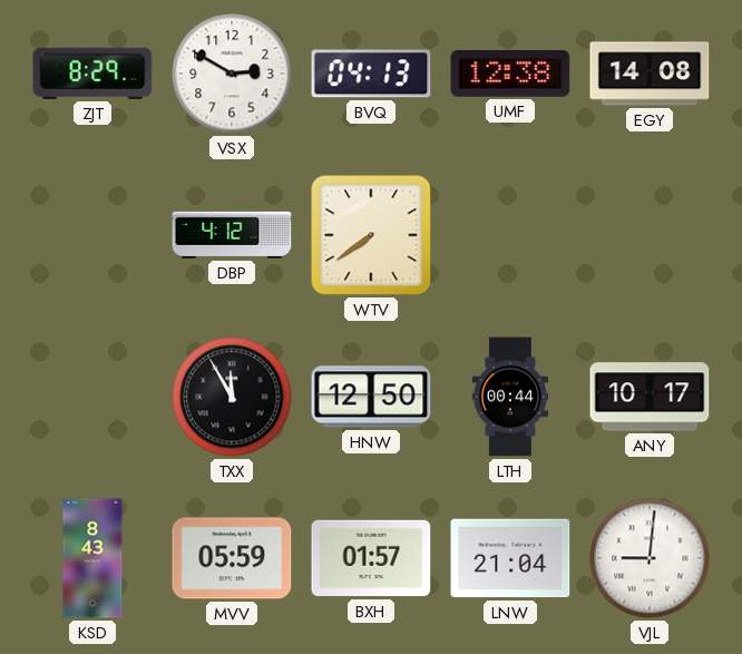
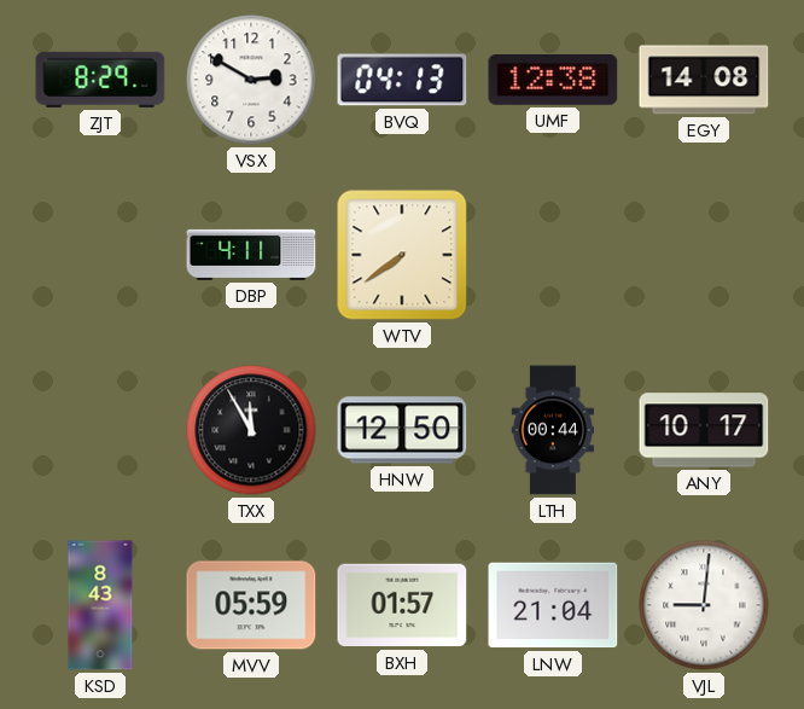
DBP: 4:12 -> 4:11
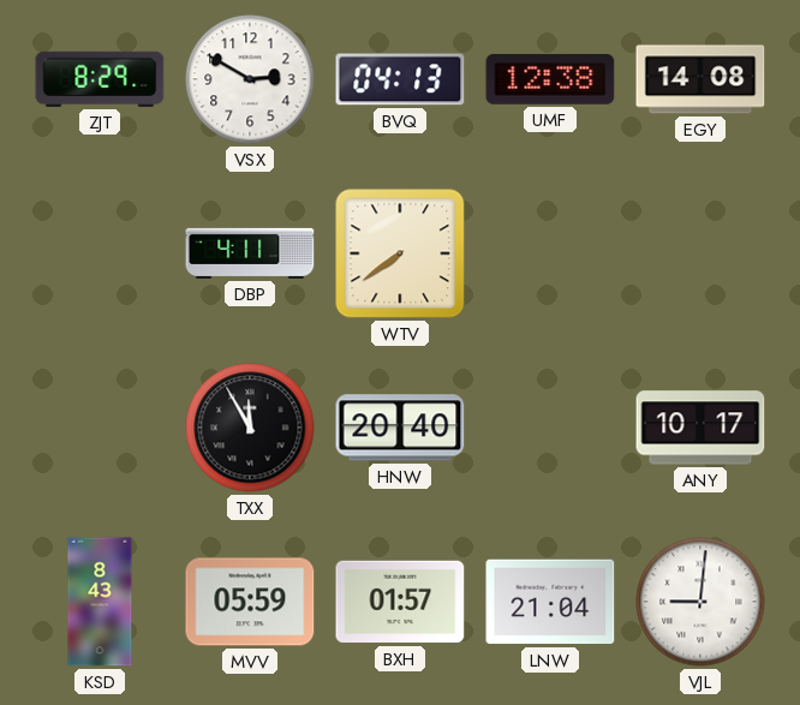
HNW: 12:50 -> 20:40
LTH: 00:44 -> none
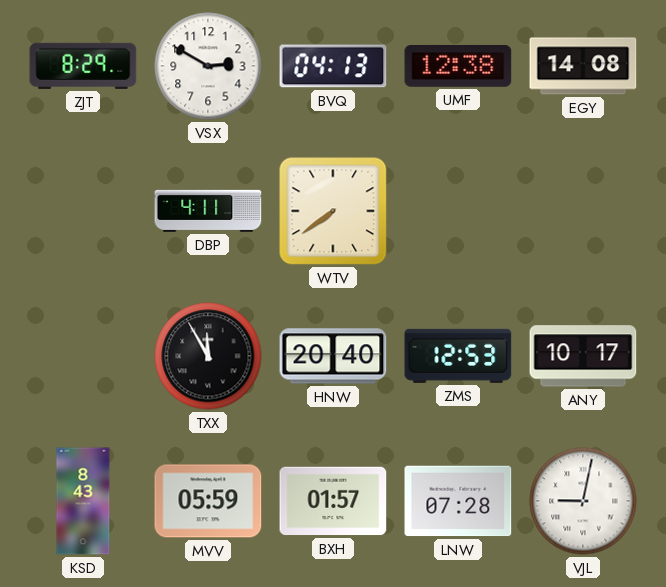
ZMS: none -> 12:53
LNW: 21:04 -> 07:28
VJL: 9:01 -> 9:02
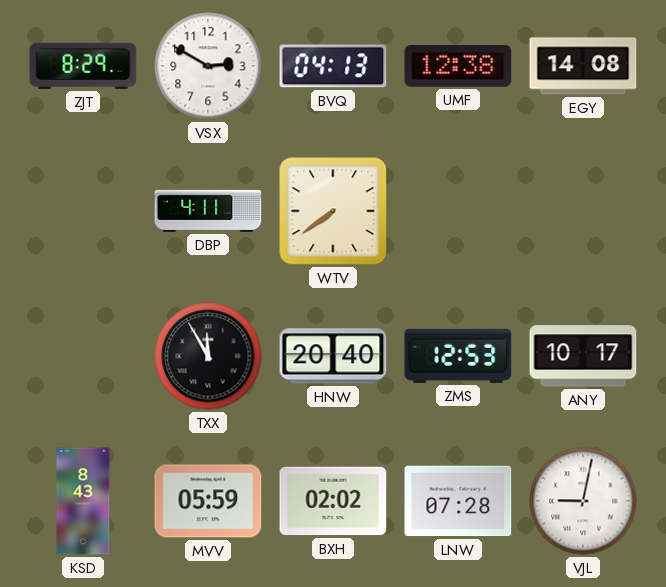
BXH: 01:57 -> 02:02
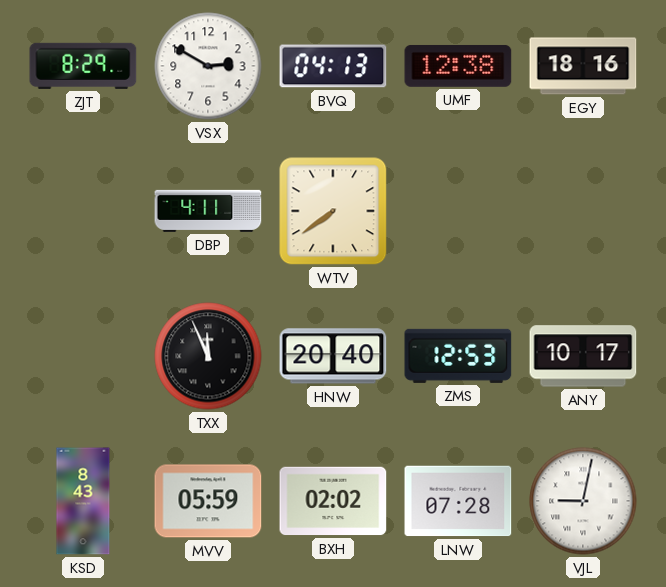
EGY: 14:08 -> 18:16
TXX: 11:55 -> 11:56
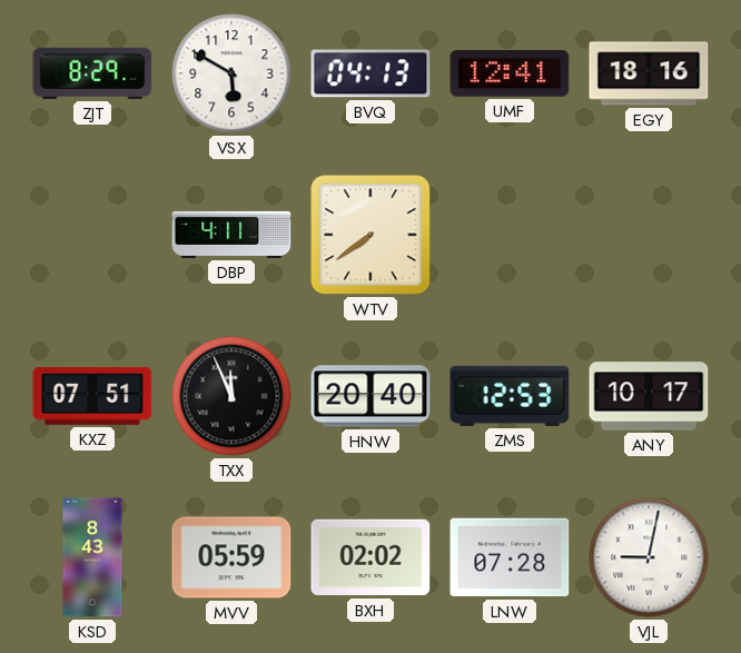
VSX: 2:50 -> 5:50
UMF: 12:38 -> 12:41
KXZ: none -> 07:51
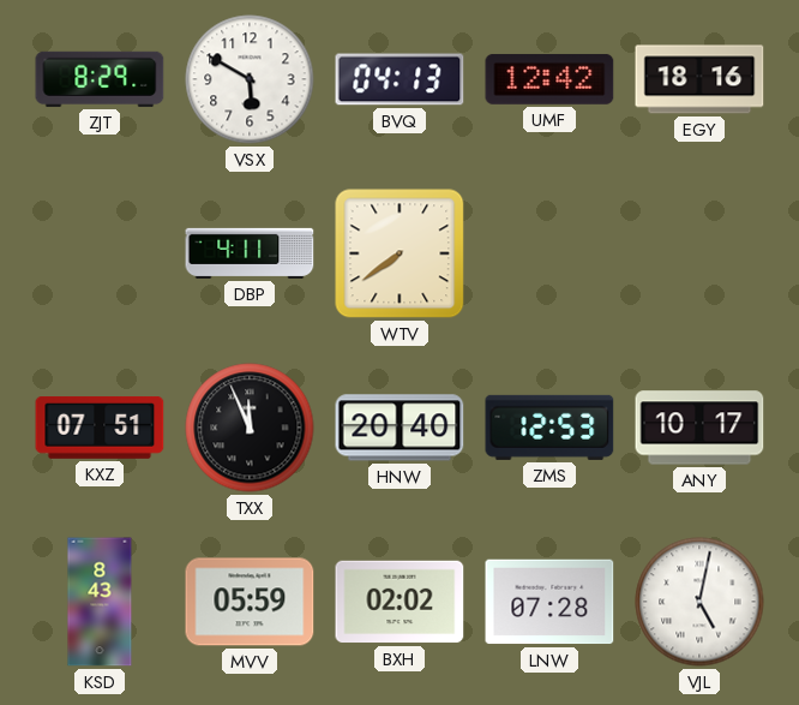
UMF: 12:41 -> 12:42
VJL: 9:02 -> 5:02
